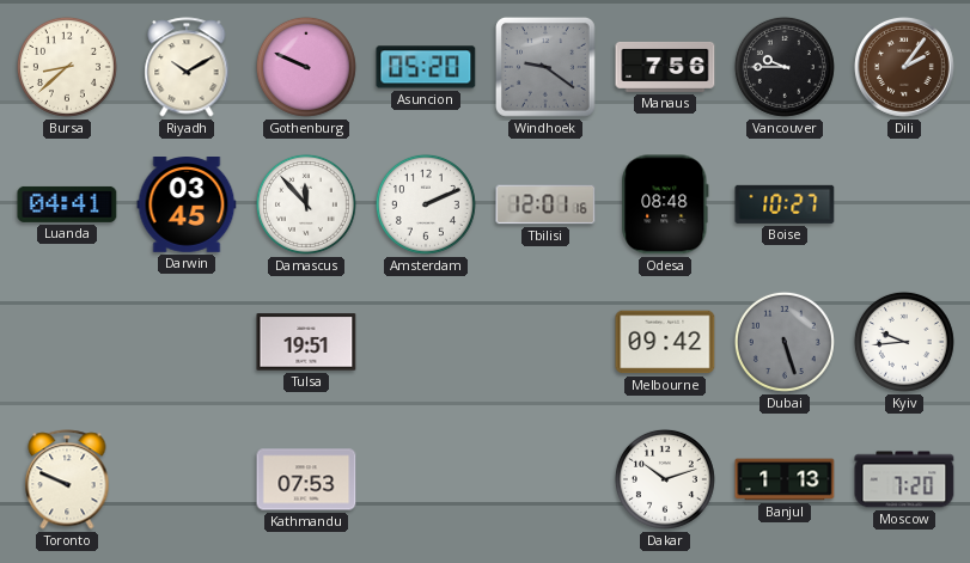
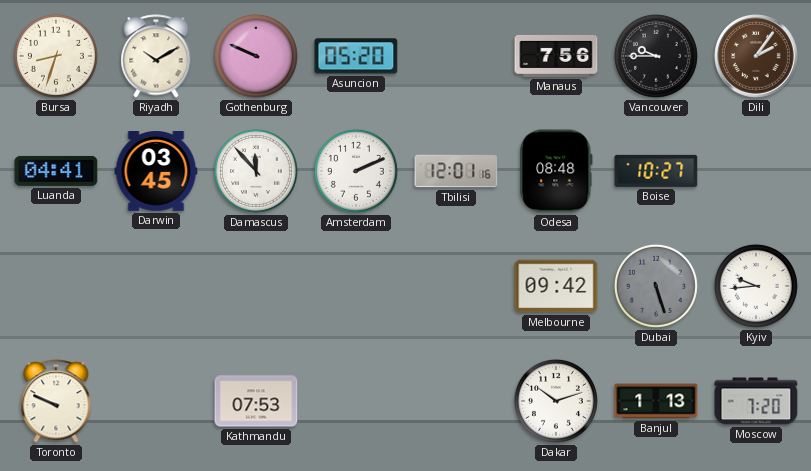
Bursa: 8:38 -> 8:33
Windhoek: 9:21 -> none
Tulsa: 19:51 -> none
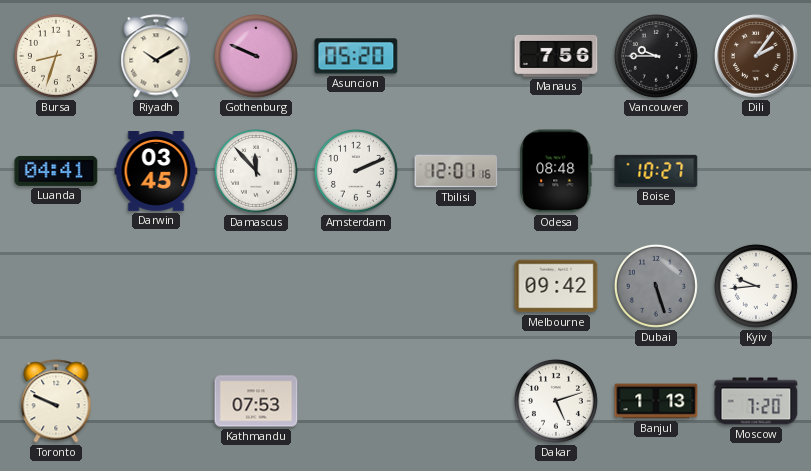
Dakar: 10:12 -> 5:12
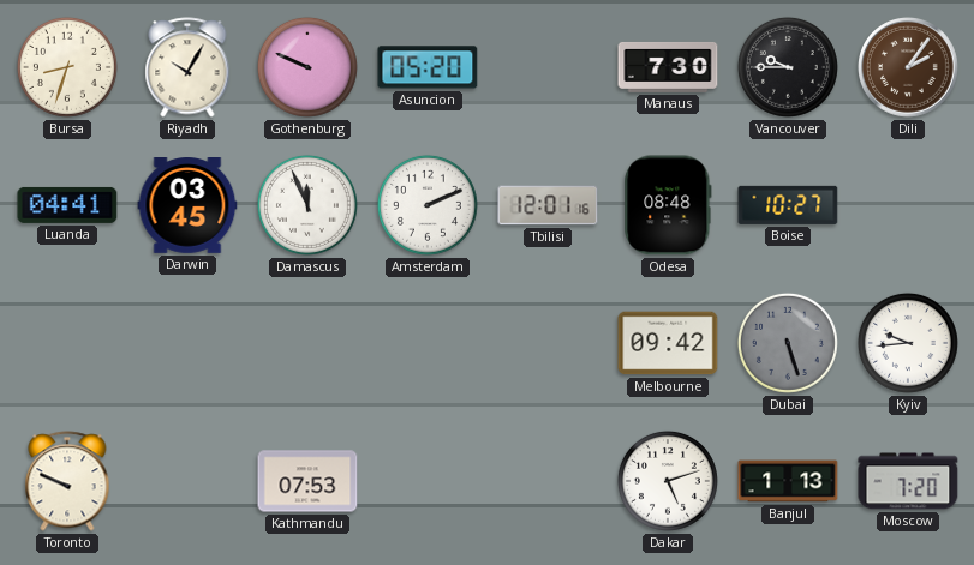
Riyadh: 10:10 -> 10:05
Manaus: 7:56 -> 7:30
Damascus: 11:53 -> 11:56
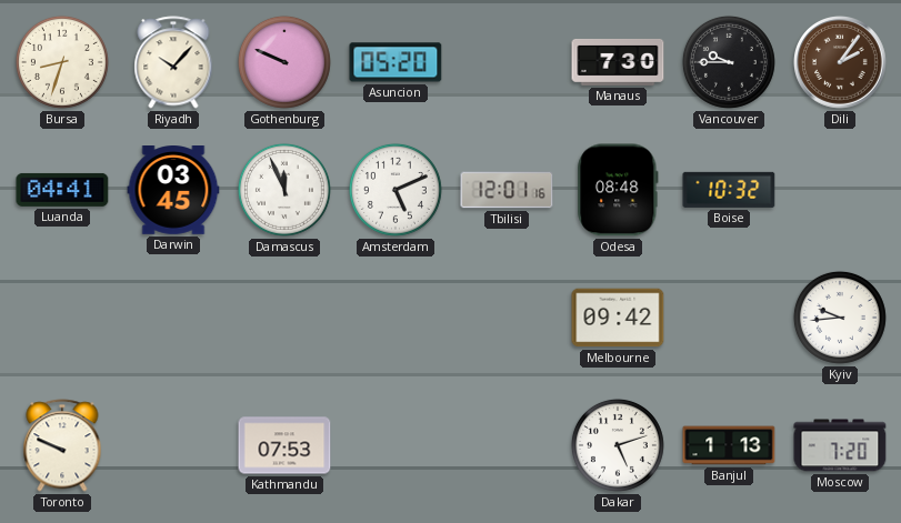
Riyadh: 10:05 -> 10:07
Amsterdam: 2:11 -> 5:11
Boise: 10:27 -> 10:32
Dubai: 5:27 -> none
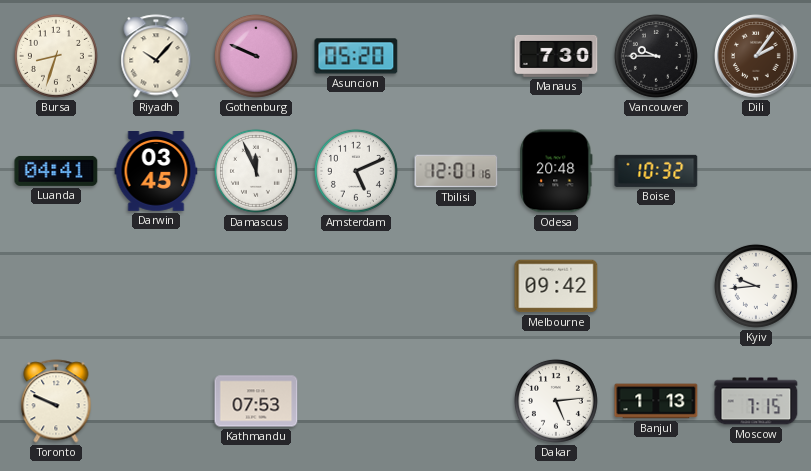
Odesa: 08:48 -> 20:48
Dakar: 5:12 -> 5:14
Moscow: 7:20 -> 7:15
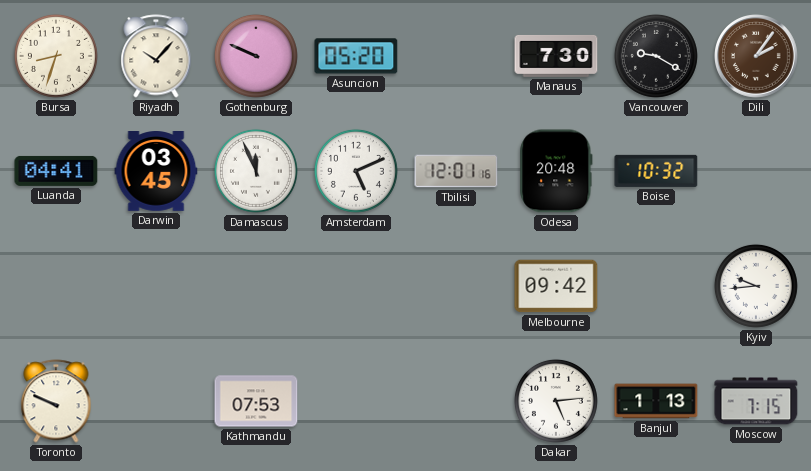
Vancouver: 9:45 -> 9:20
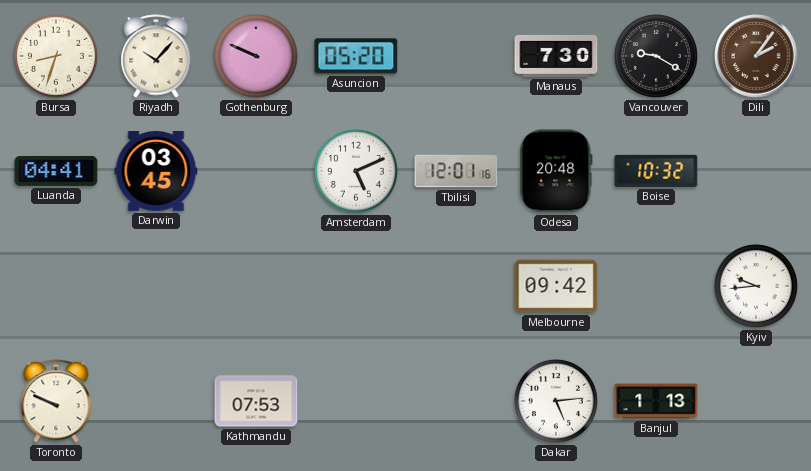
Damascus: 11:56 -> none
Moscow: 7:15 -> none
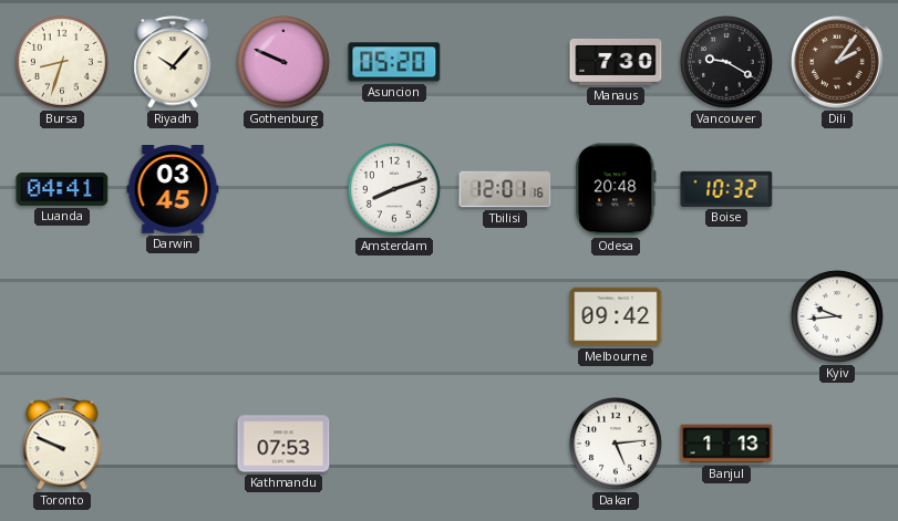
Amsterdam: 5:11 -> 8:12
